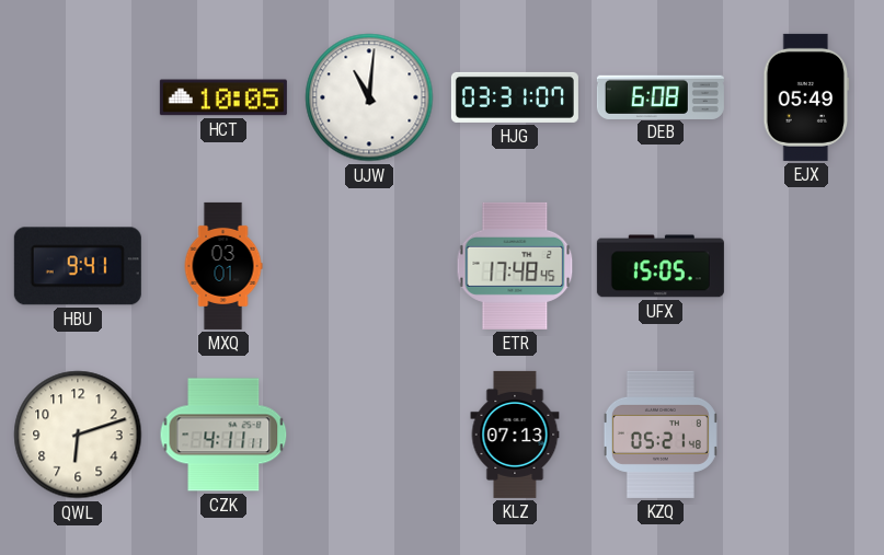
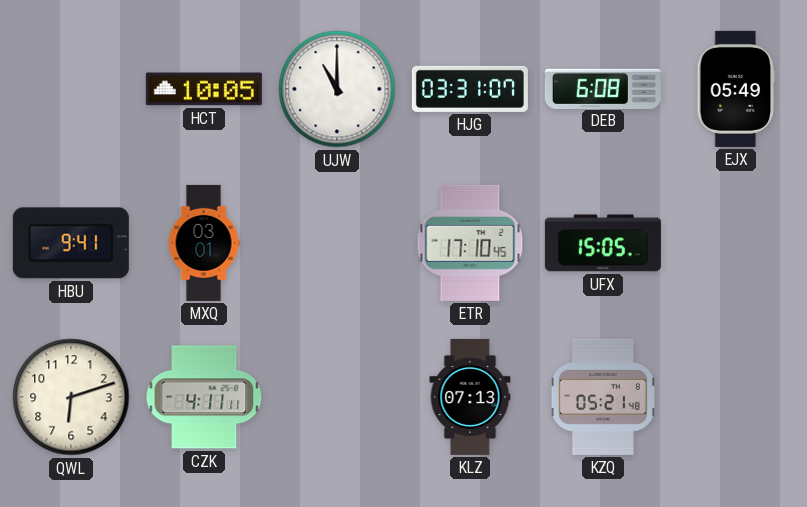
UJW: 11:01 -> 11:00
ETR: 17:48 -> 17:10
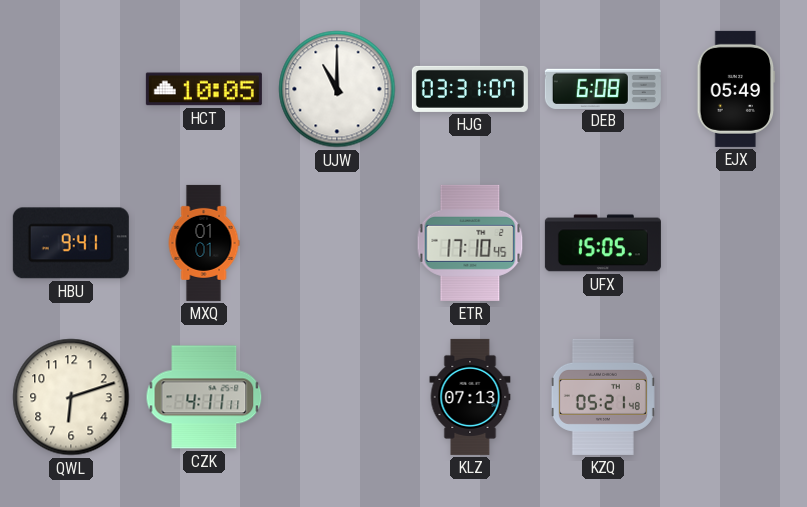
MXQ: 03:01 -> 01:01
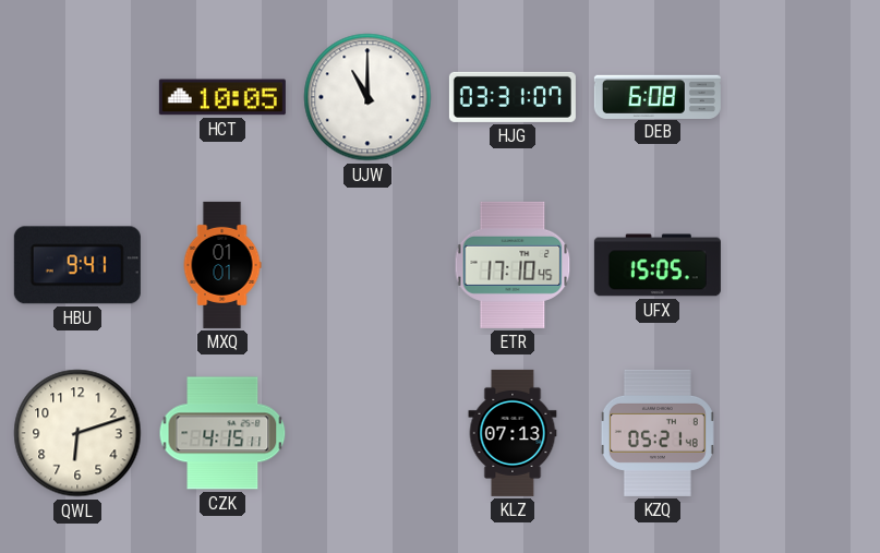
EJX: 05:49 -> none
CZK: 4:11 -> 4:15
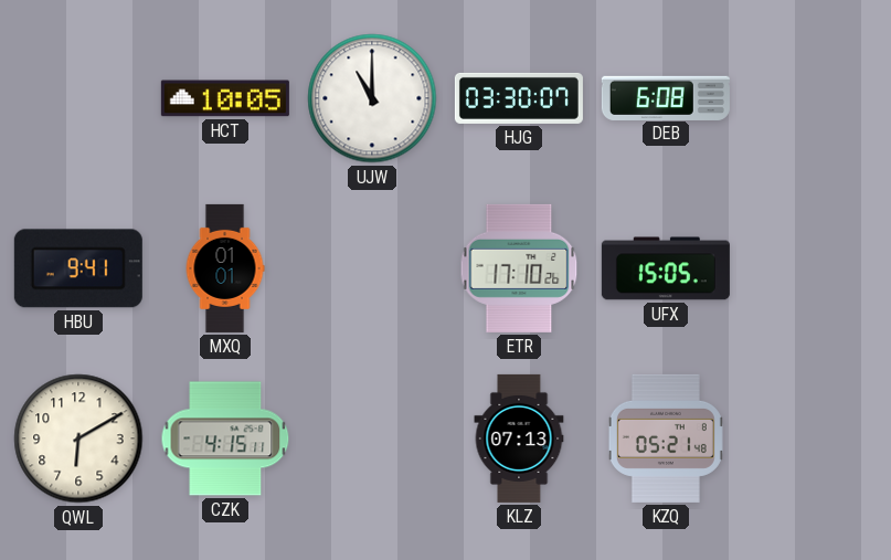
HJG: 03:31 -> 03:30
ETR: 17:10:45 -> 17:10:26
QWL: 6:12 -> 6:10
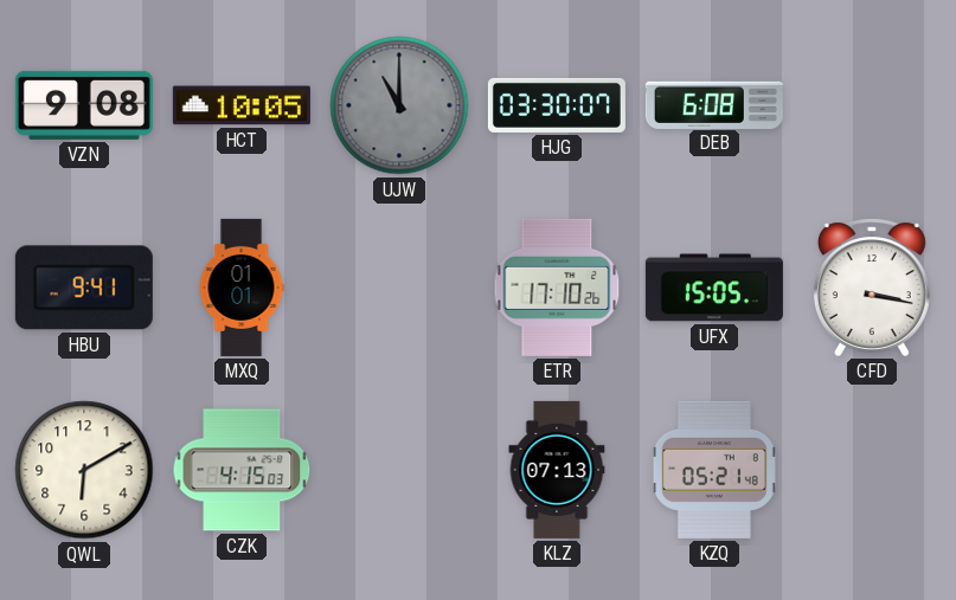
VZN: none -> 9:08
UJW dial: white -> grey
CFD: none -> 3:17
CZK: 4:15:11 -> 4:15:03
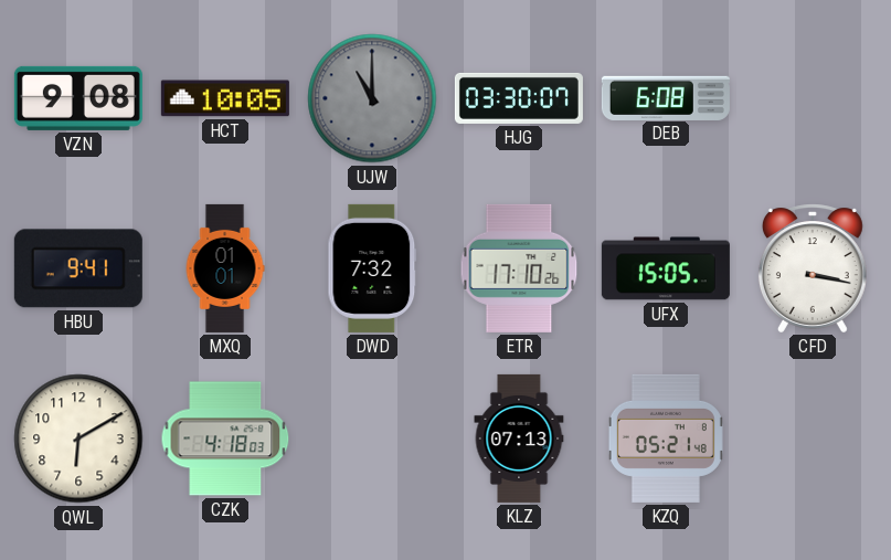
DWD: none -> 7:32
CZK: 4:15 -> 4:18
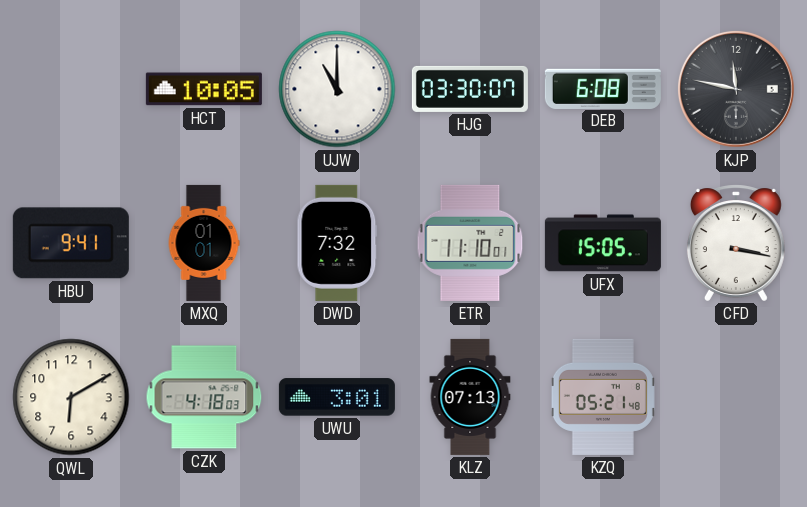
VZN: 9:08 -> none
UJW dial: grey -> white
KJP: none -> 11:47
ETR: 17:10 -> 11:10
UWU: none -> 3:01
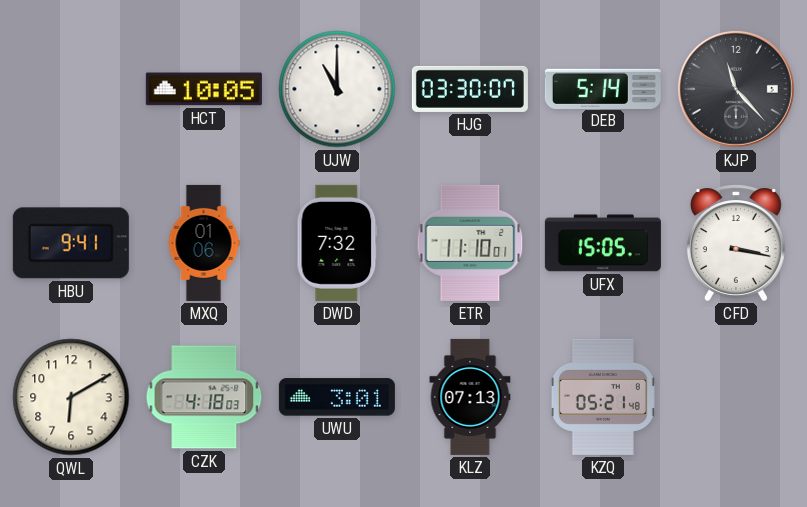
DEB: 6:08 -> 5:14
KJP: 11:47 -> 11:23
MXQ: 01:01 -> 01:06
